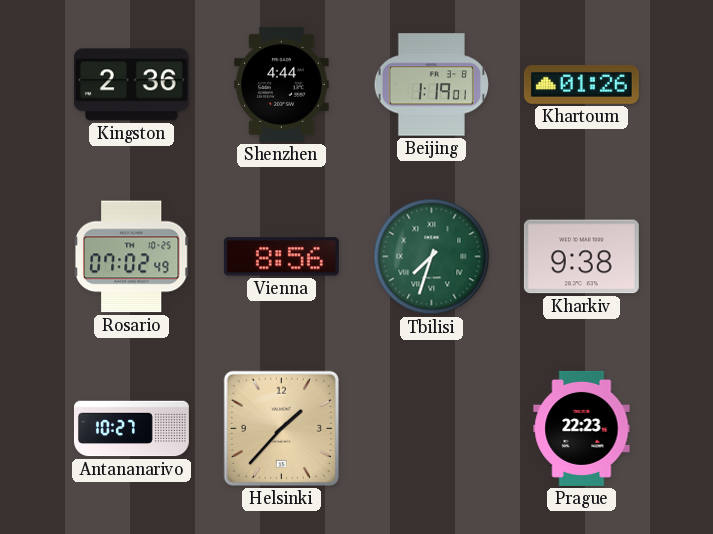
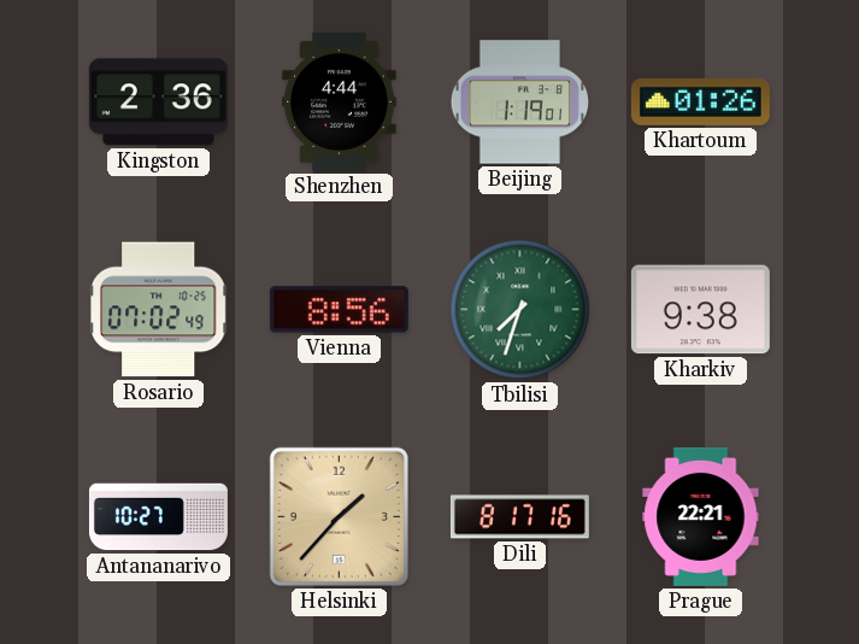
Dili: none -> 8:17
Prague: 22:23 -> 22:21
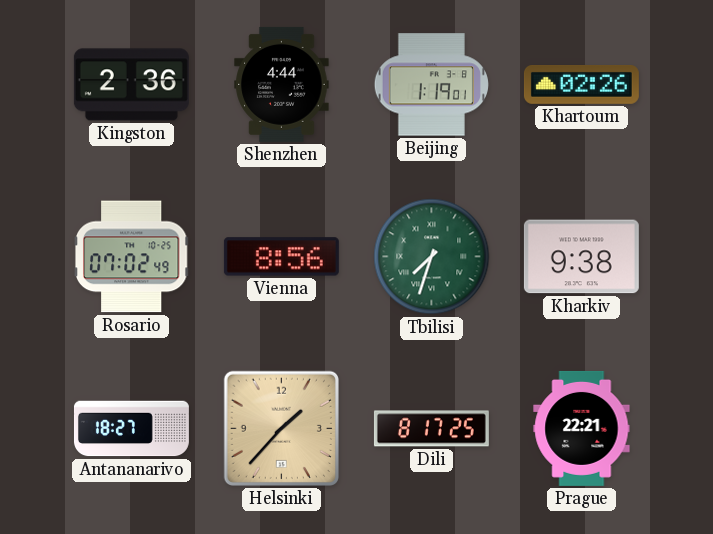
Khartoum: 01:26 -> 02:26
Antananarivo: 10:27 -> 18:27
Dili: 8:17:16 -> 8:17:25
